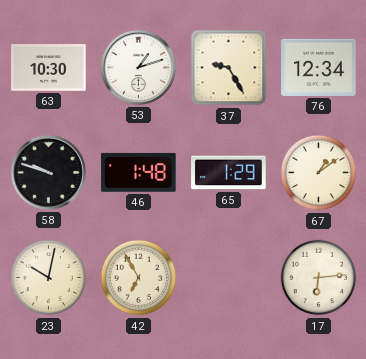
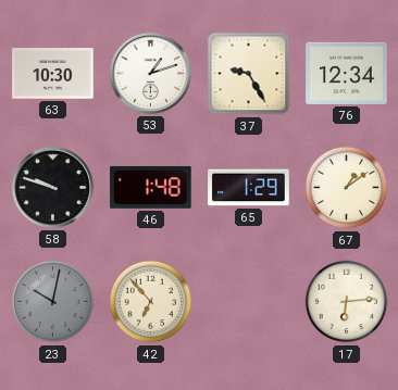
23 dial: cream -> grey
42: 6:55 -> 6:53
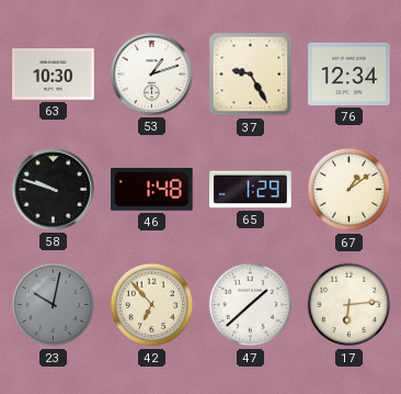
47: none -> 1:38
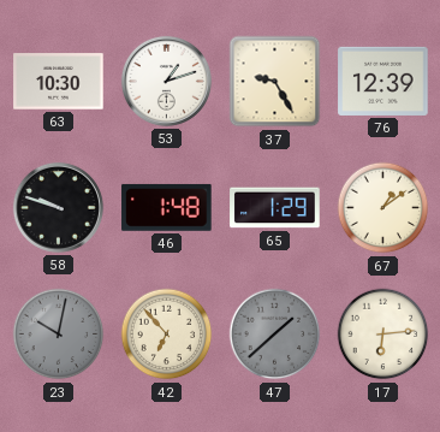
76: 12:34 -> 12:39
47 dial: white -> grey
